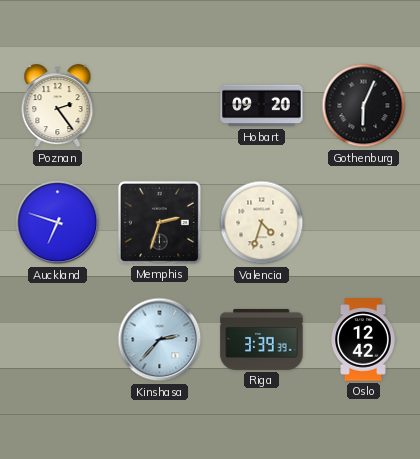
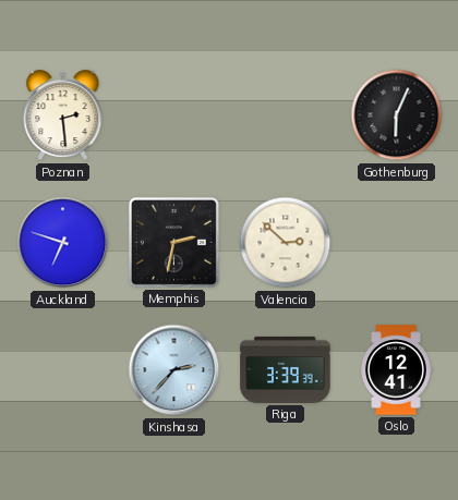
Poznan: 2:24 -> 2:29
Hobart: 09:20 -> none
Memphis: 2:33 -> 2:32
Valencia: 4:33 -> 2:52
Oslo: 12:42 -> 12:41
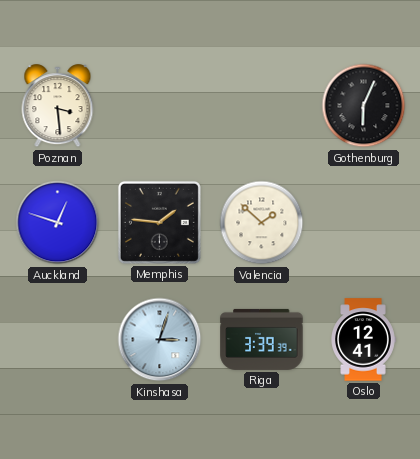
Poznan: 2:29 -> 3:29
Auckland: 6:48 -> 12:48
Memphis: 2:32 -> 1:46
Valencia: 2:52 -> 1:52
Kinshasa: 2:37 -> 3:03
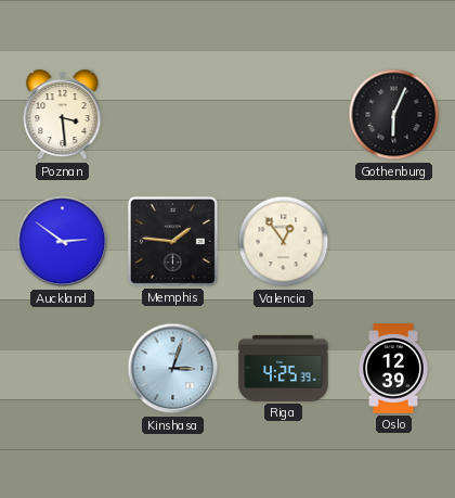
Auckland: 12:48 -> 2:51
Valencia: 1:52 -> 12:54
Riga: 3:39 -> 4:25
Oslo: 12:41 -> 12:39
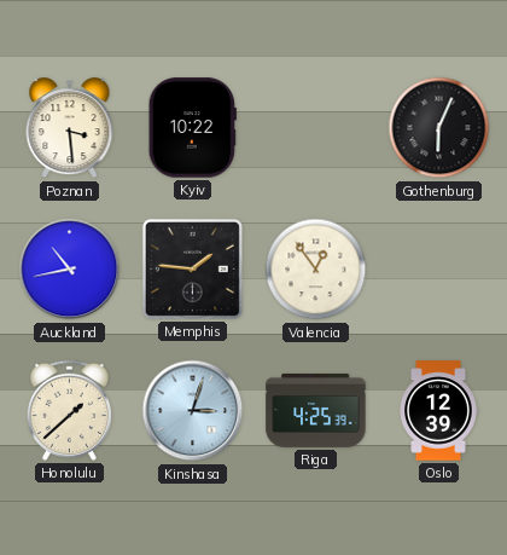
Kyiv: none -> 10:22
Auckland: 2:51 -> 10:43
Honolulu: none -> 1:38
